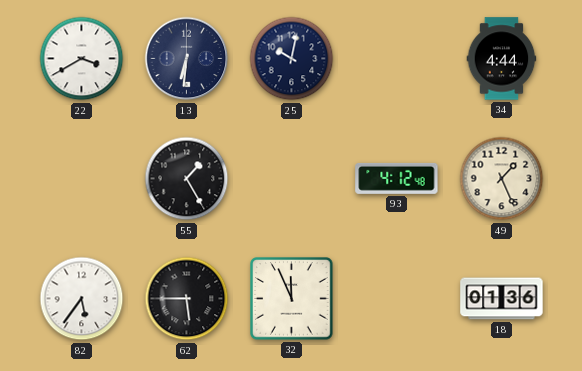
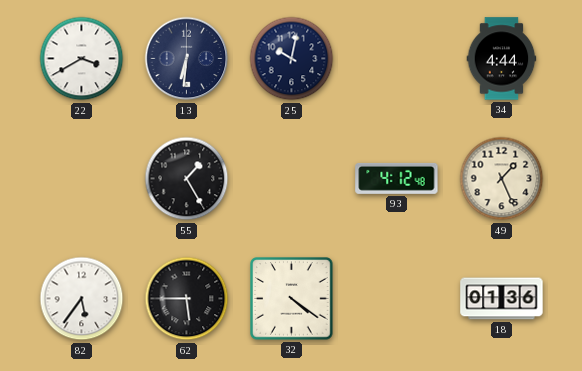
32: 11:56 -> 4:21
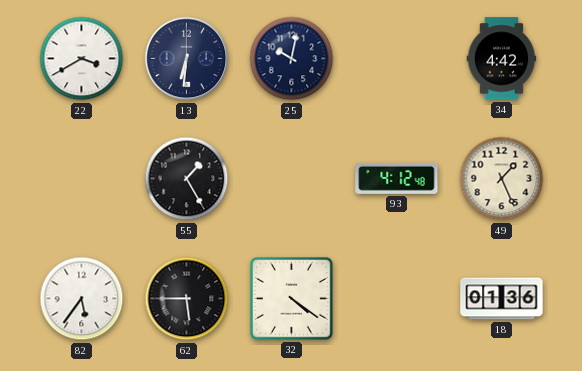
34: 4:44 -> 4:42
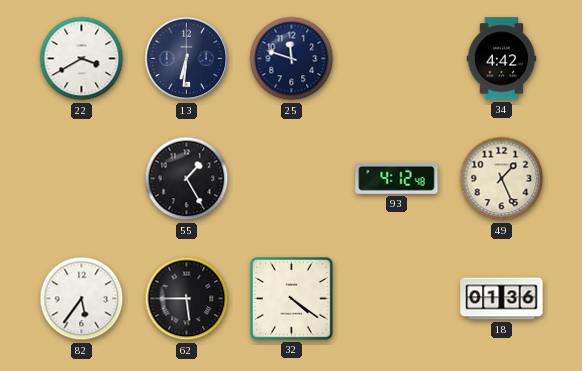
25: 10:02 -> 11:48
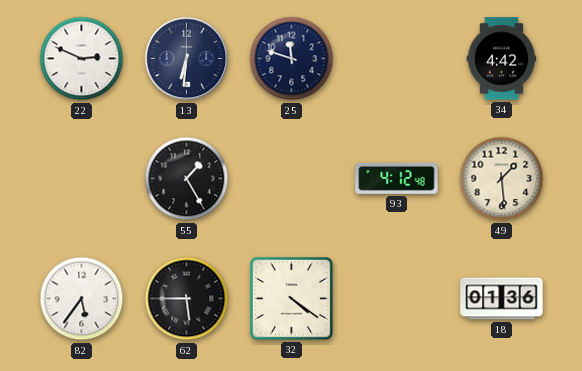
22: 3:40 -> 2:49
49: 1:26 -> 1:29
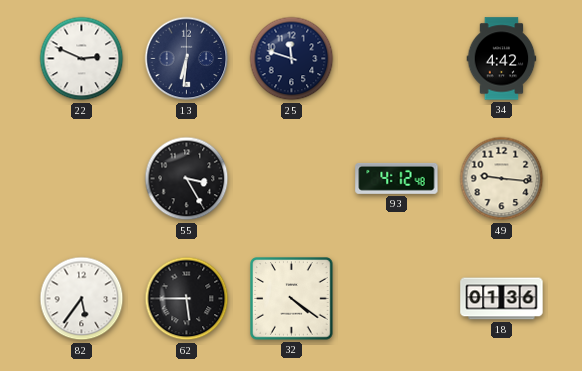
55: 1:25 -> 3:25
49: 1:29 -> 9:16
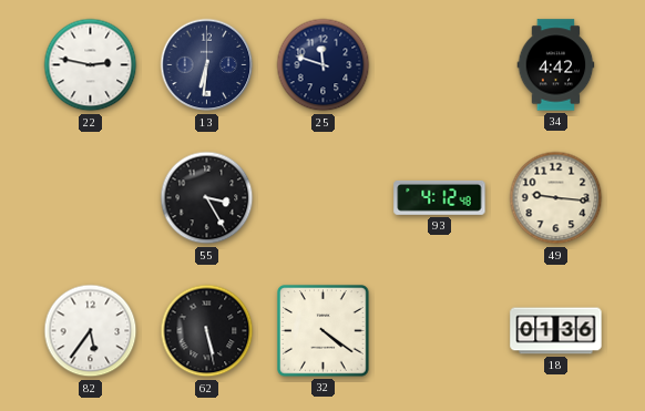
22: 2:49 -> 2:47
62: 5:45 -> 5:28
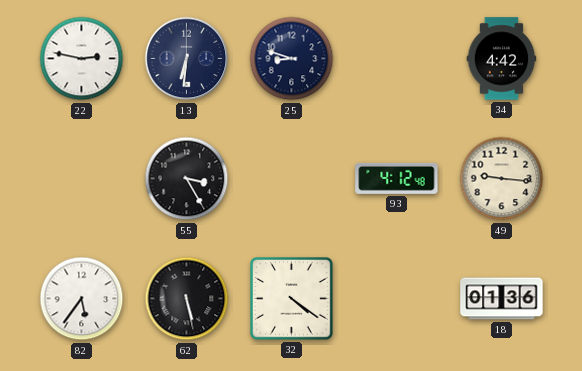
25: 11:48 -> 8:48
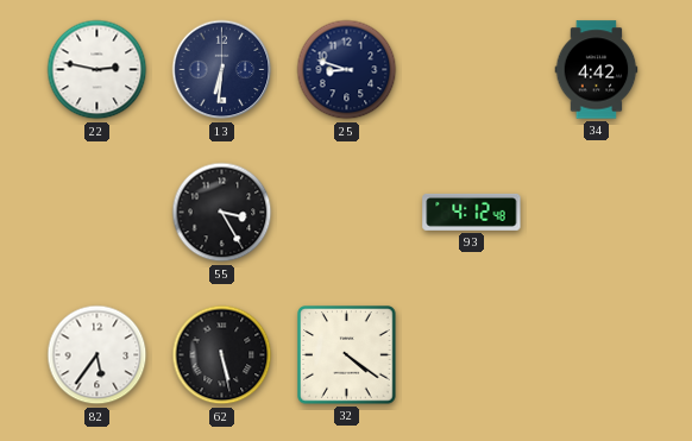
49: 9:16 -> none
18: 01:36 -> none
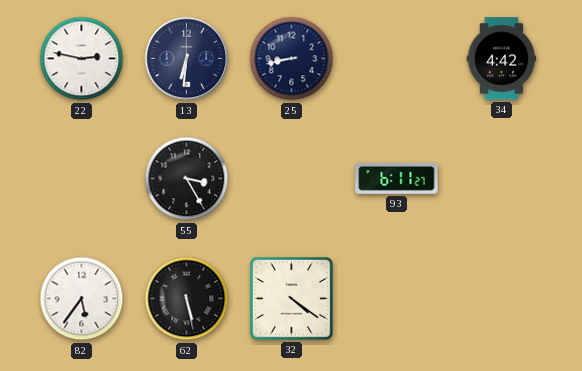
25: 8:48 -> 8:43
93: 4:12 -> 6:11
